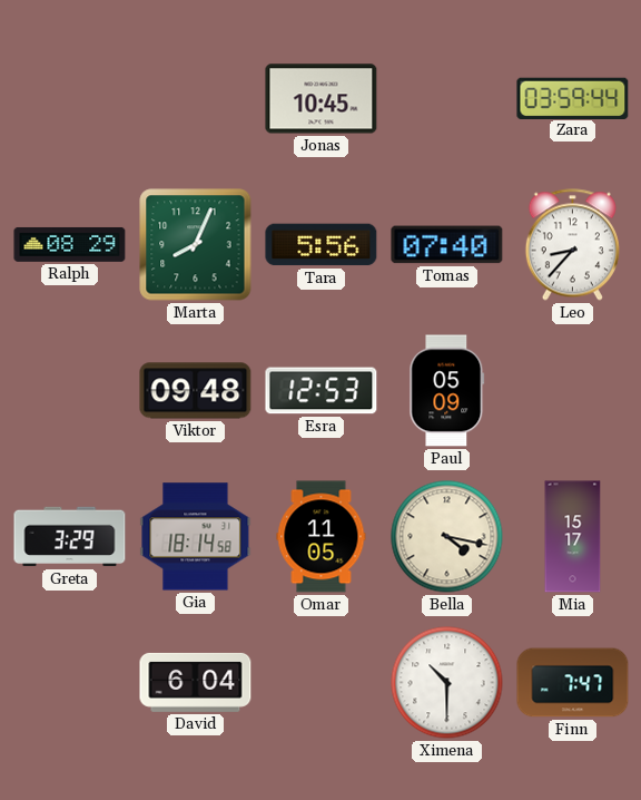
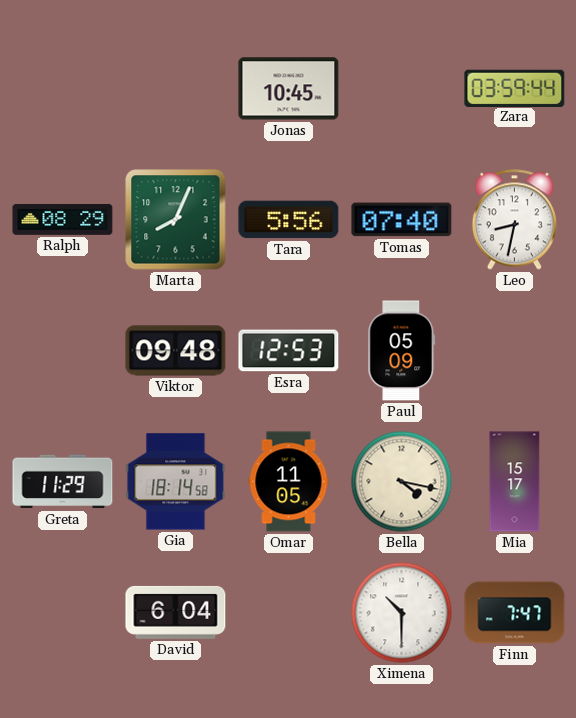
Leo: 8:37 -> 8:32
Greta: 3:29 -> 11:29
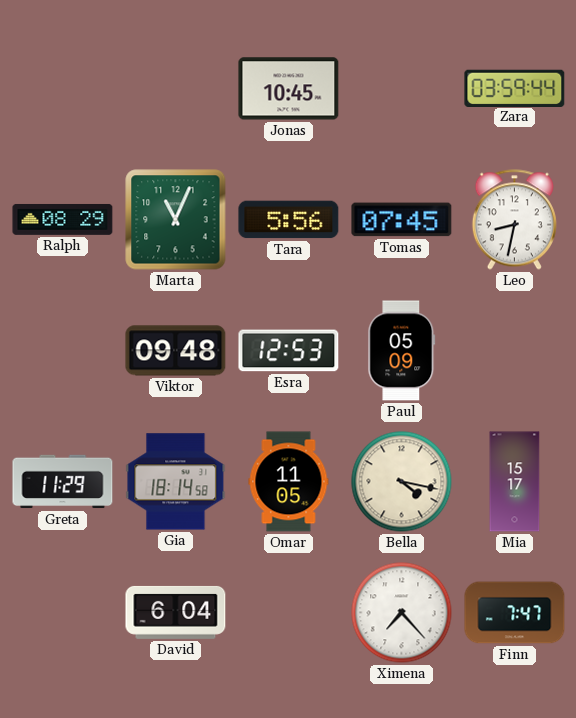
Marta: 8:04 -> 11:04
Tomas: 07:40 -> 07:45
Ximena: 10:30 -> 7:23
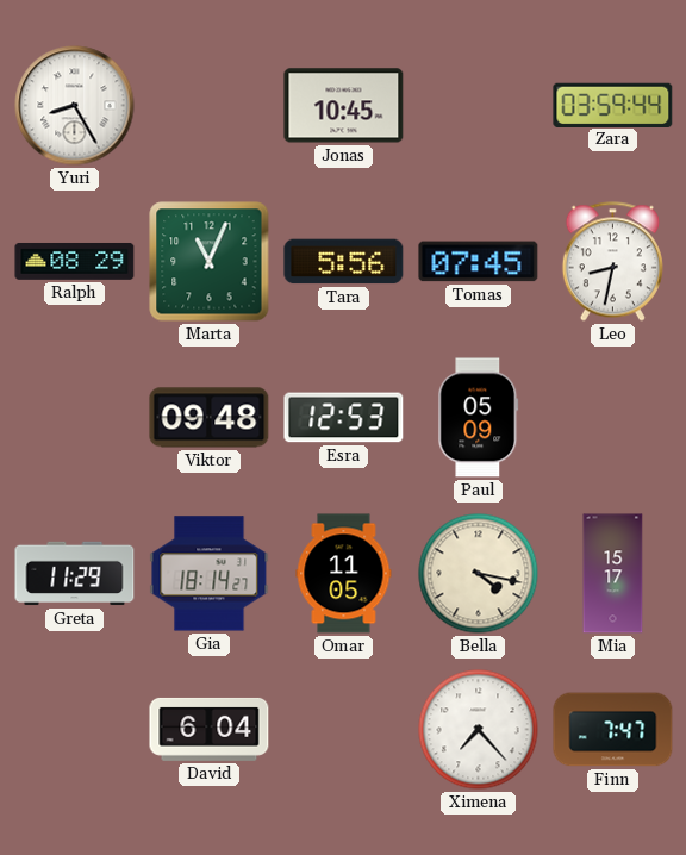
Yuri: none -> 8:25
Gia: 18:14:58 -> 18:14:27
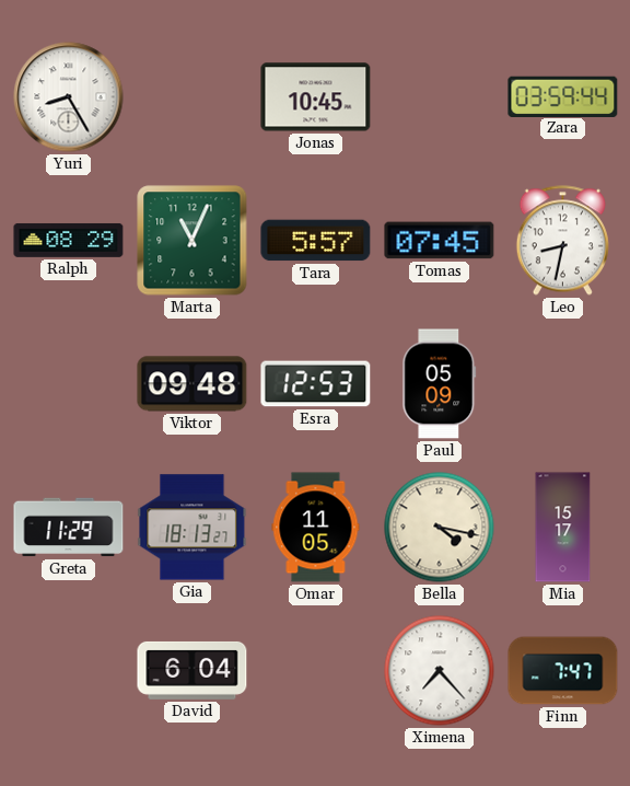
Tara: 5:56 -> 5:57
Gia: 18:14 -> 18:13
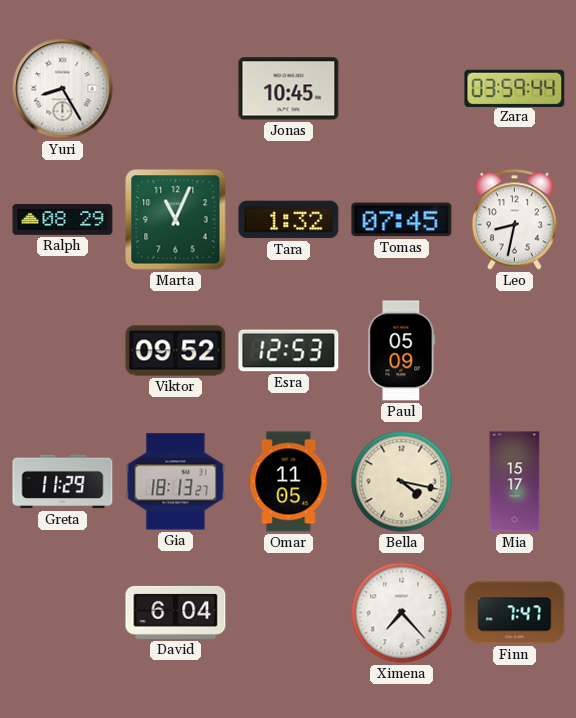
Tara: 5:57 -> 1:32
Viktor: 09:48 -> 09:52
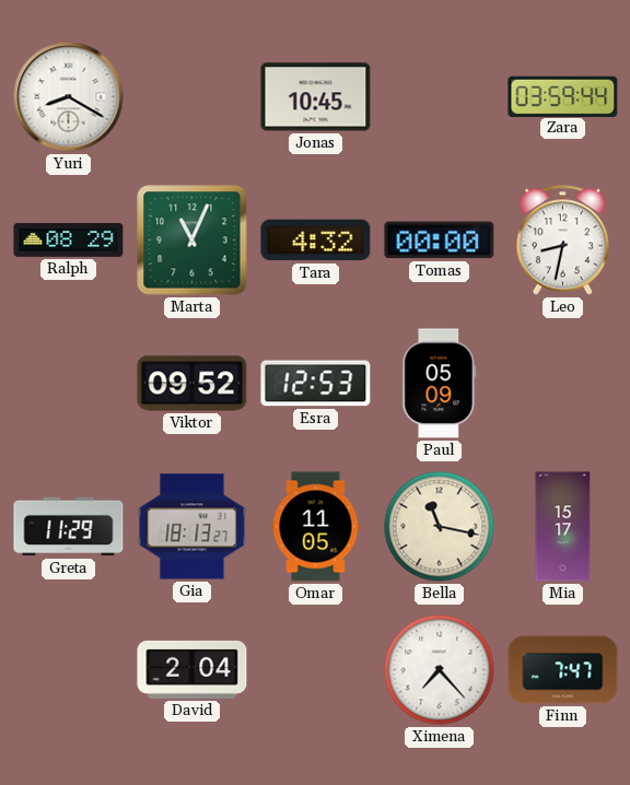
Yuri: 8:25 -> 8:20
Tara: 1:32 -> 4:32
Tomas: 07:45 -> 00:00
Bella: 4:17 -> 11:17
David: 6:04 -> 2:04
